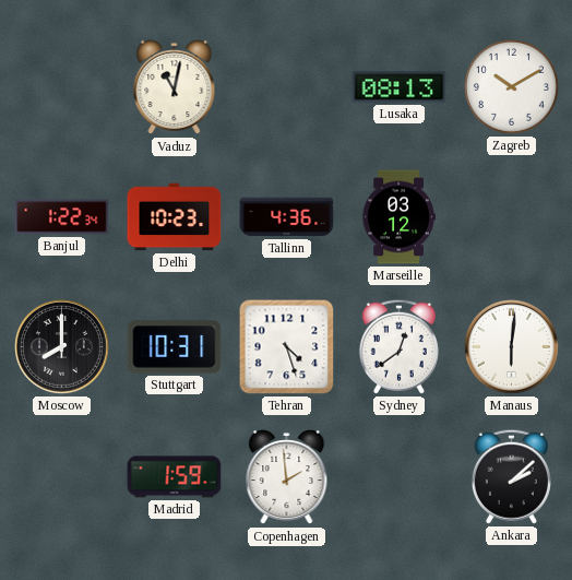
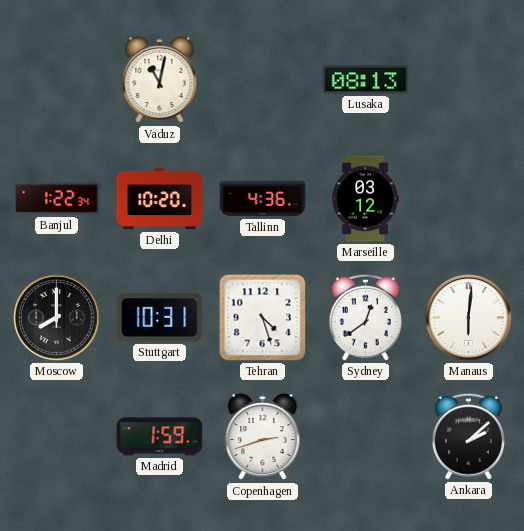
Zagreb: 10:10 -> none
Delhi: 10:23 -> 10:20
Copenhagen: 1:59 -> 2:42
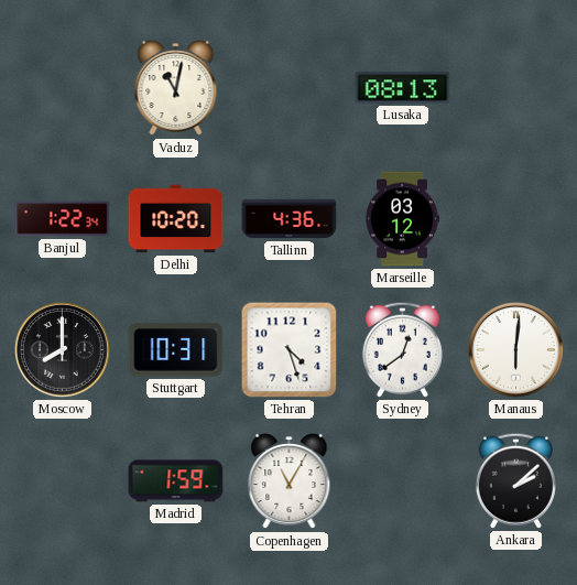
Copenhagen: 2:42 -> 11:05
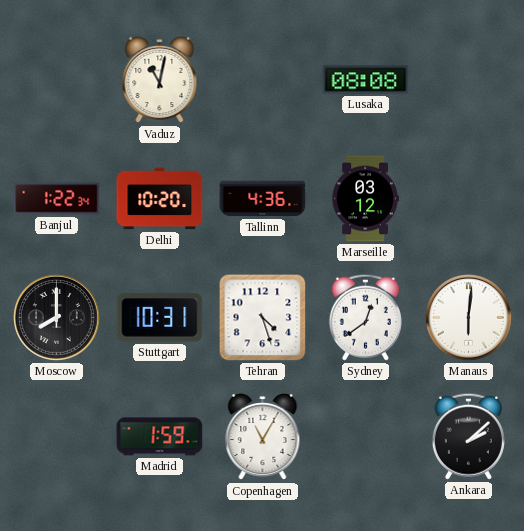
Lusaka: 08:13 -> 08:08
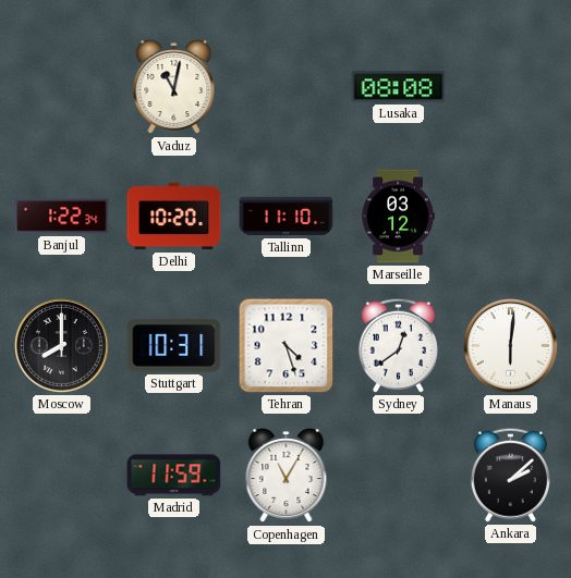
Tallinn: 4:36 -> 11:10
Madrid: 1:59 -> 11:59
